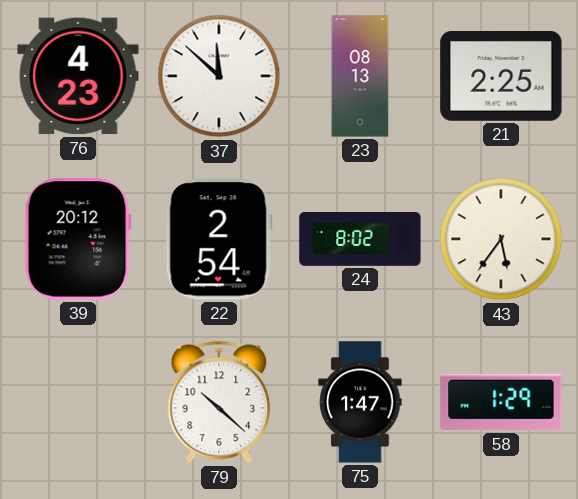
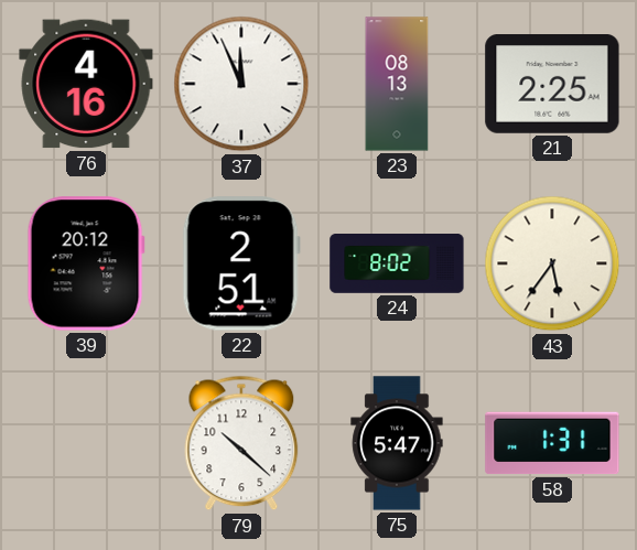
76: 4:23 -> 4:16
37: 11:52 -> 11:56
22: 2:54 -> 2:51
75: 1:47 -> 5:47
58: 1:29 -> 1:31
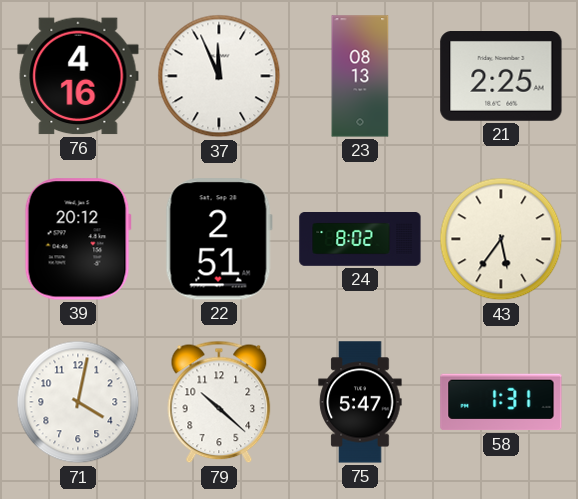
71: none -> 4:02
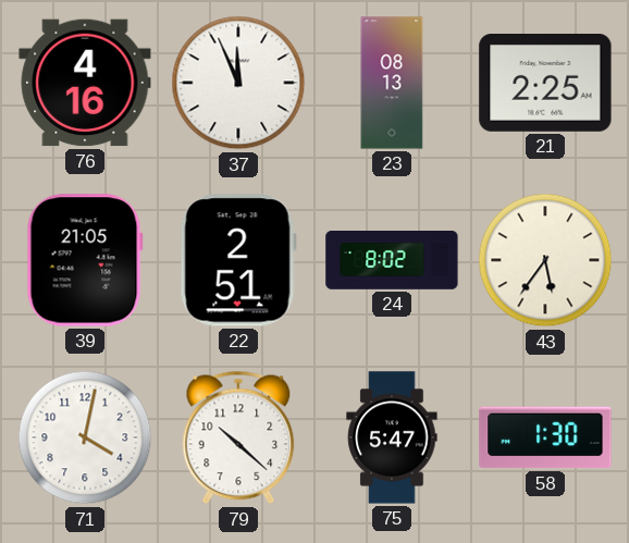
39: 20:12 -> 21:05
58: 1:31 -> 1:30
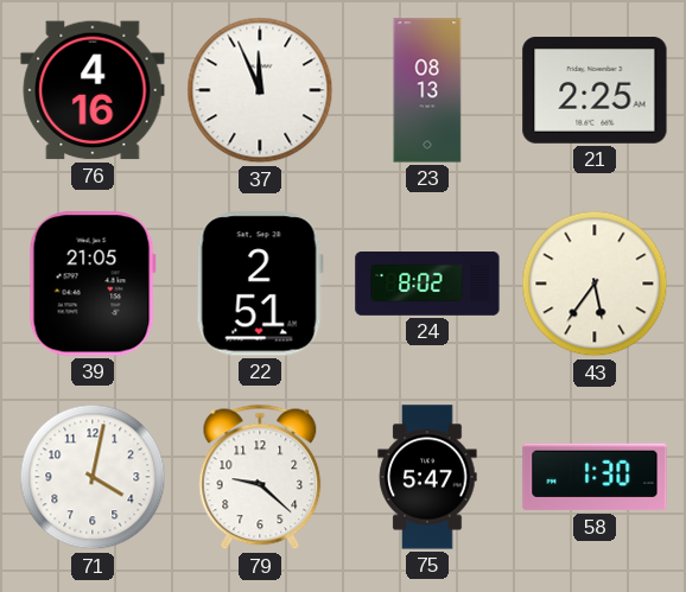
79: 10:22 -> 9:22
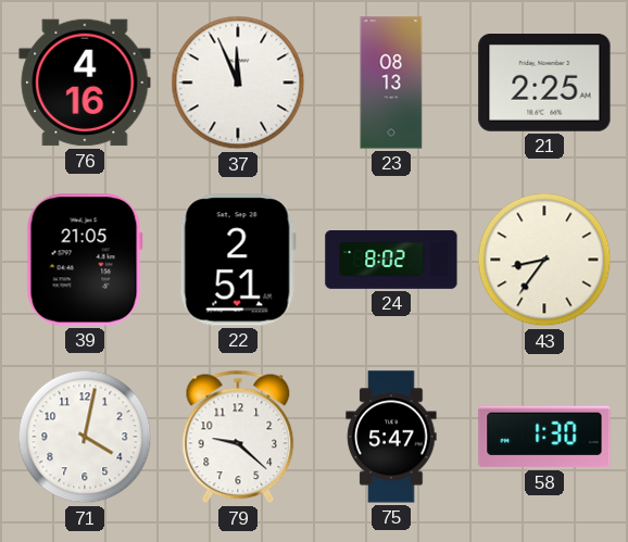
43: 5:36 -> 8:36
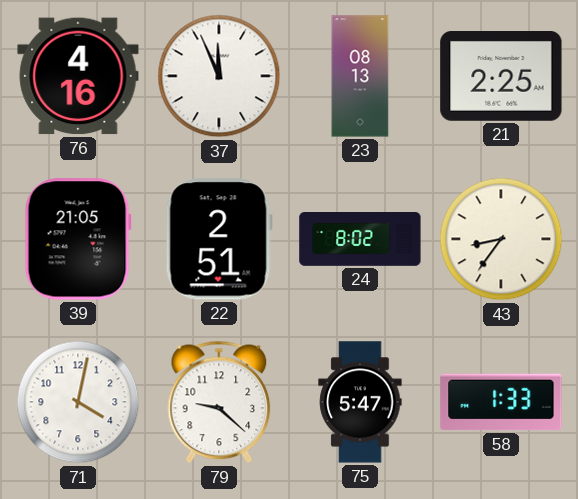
58: 1:30 -> 1:33
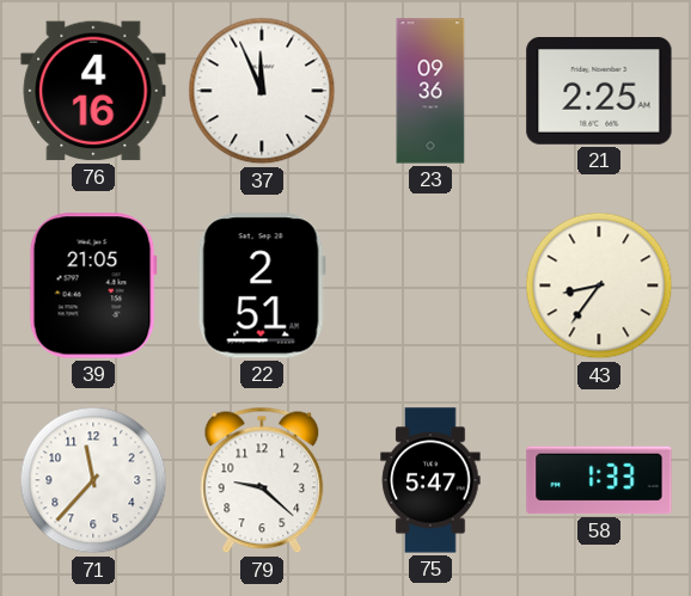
23: 08:13 -> 09:36
24: 8:02 -> none
71: 4:02 -> 11:37
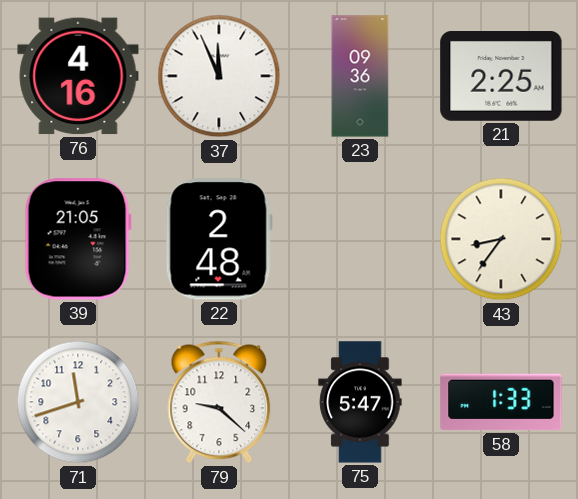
22: 2:51 -> 2:48
71: 11:37 -> 11:42
